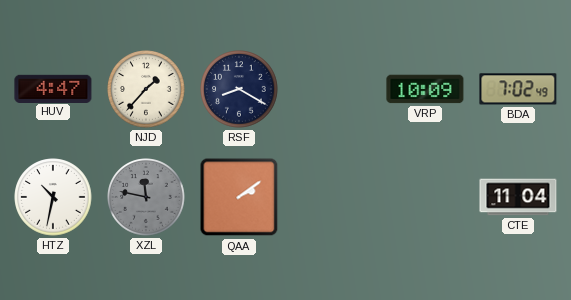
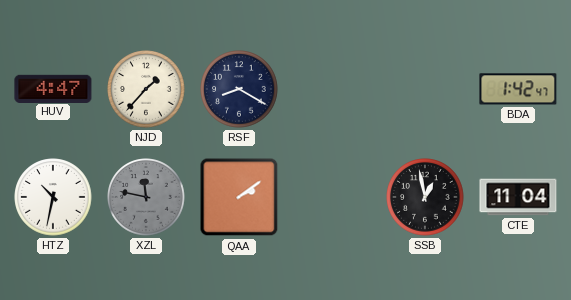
VRP: 10:09 -> none
BDA: 7:02 -> 1:42
SSB: none -> 12:58
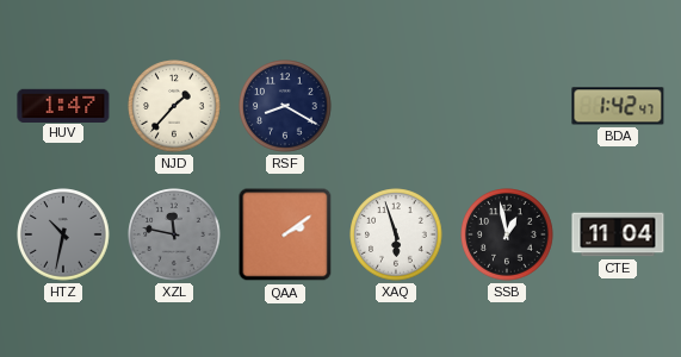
HUV: 4:47 -> 1:47
HTZ dial: white -> grey
XAQ: none -> 5:57
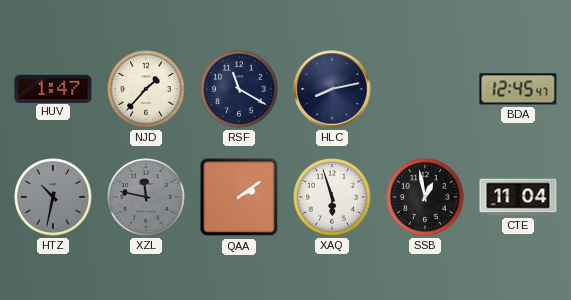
RSF: 8:20 -> 11:20
HLC: none -> 8:13
BDA: 1:42 -> 12:45
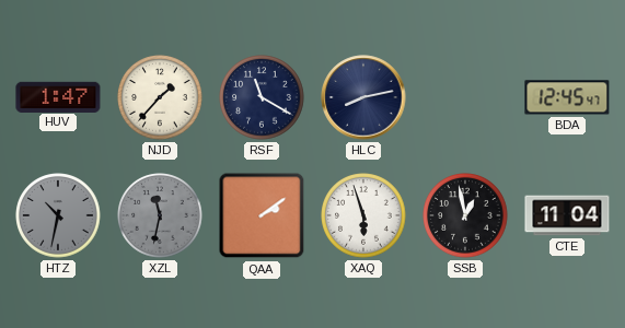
XZL: 11:47 -> 11:32
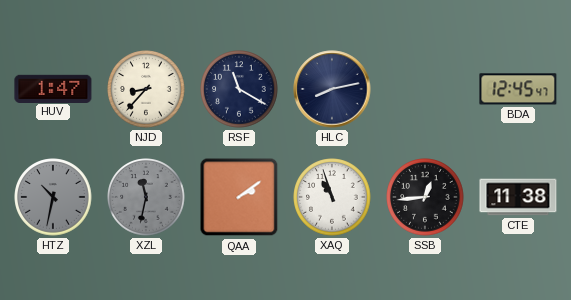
NJD: 1:37 -> 8:37
XAQ: 5:57 -> 10:57
SSB: 12:58 -> 12:44
CTE: 11:04 -> 11:38
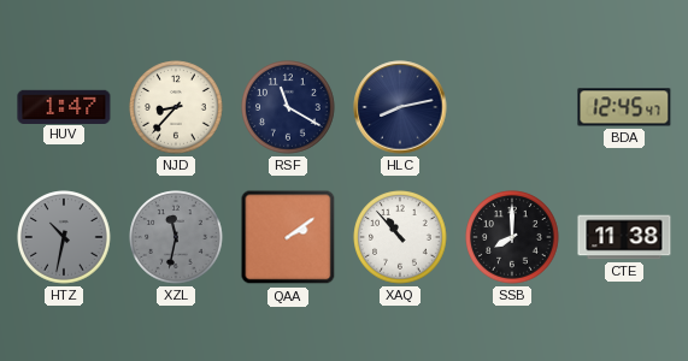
XAQ: 10:57 -> 10:53
SSB: 12:44 -> 8:00
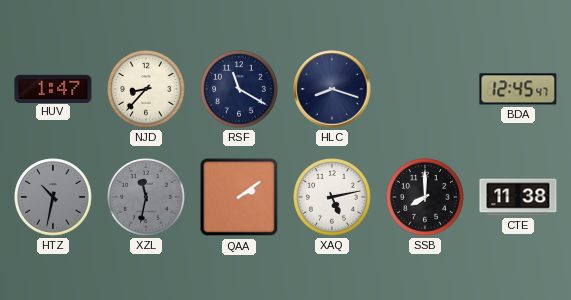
HLC: 8:13 -> 8:18
XAQ: 10:53 -> 5:13
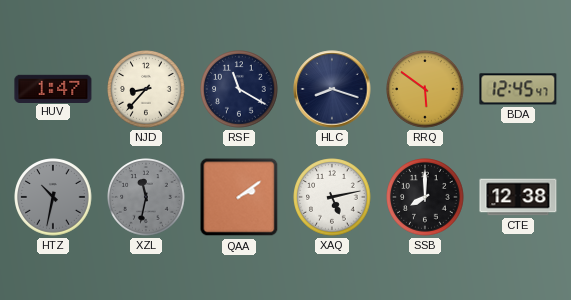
RRQ: none -> 5:51
CTE: 11:38 -> 12:38
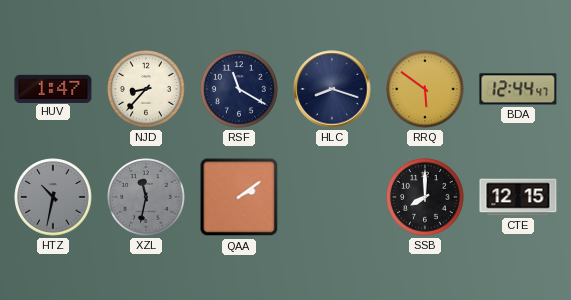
BDA: 12:45 -> 12:44
XAQ: 5:13 -> none
CTE: 12:38 -> 12:15
